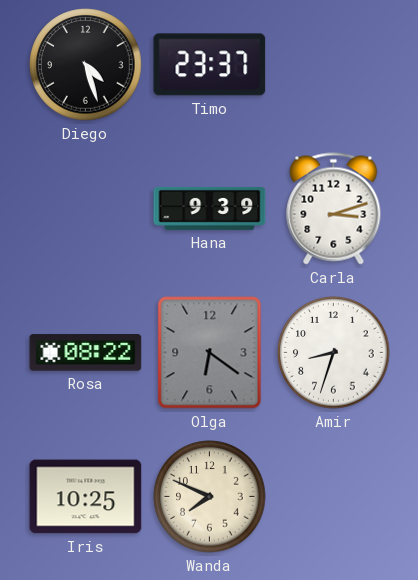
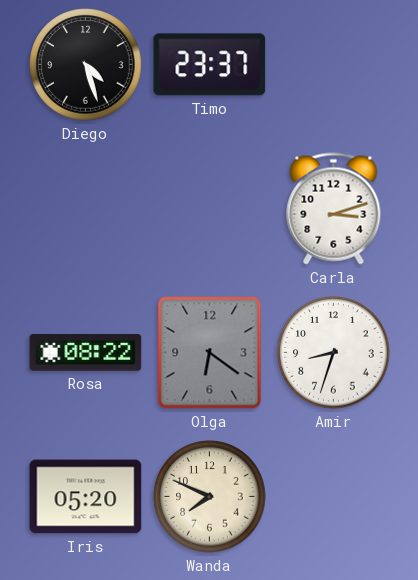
Hana: 9:39 -> none
Iris: 10:25 -> 05:20
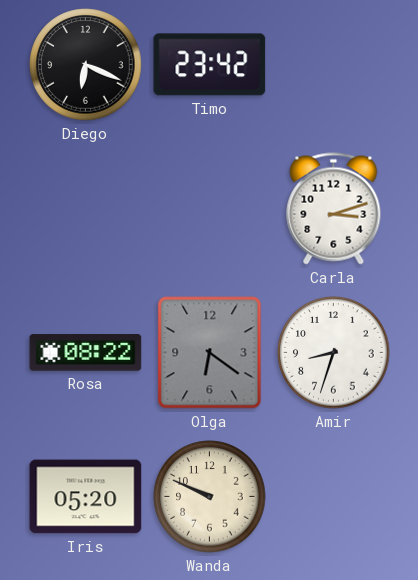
Diego: 4:27 -> 6:19
Timo: 23:37 -> 23:42
Wanda: 7:49 -> 9:49
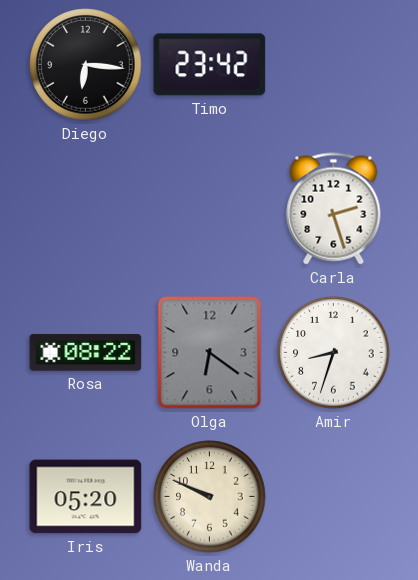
Diego: 6:19 -> 6:16
Carla: 3:12 -> 2:27
